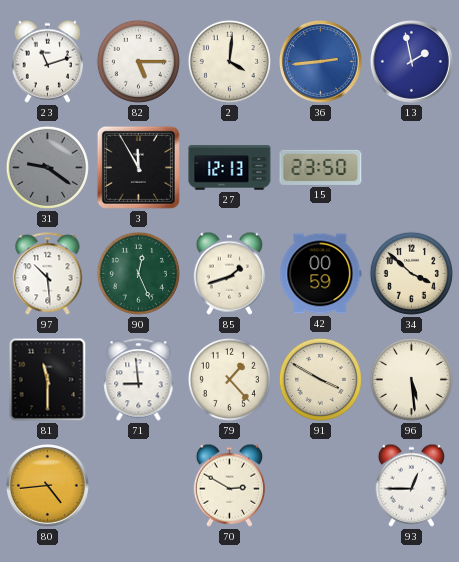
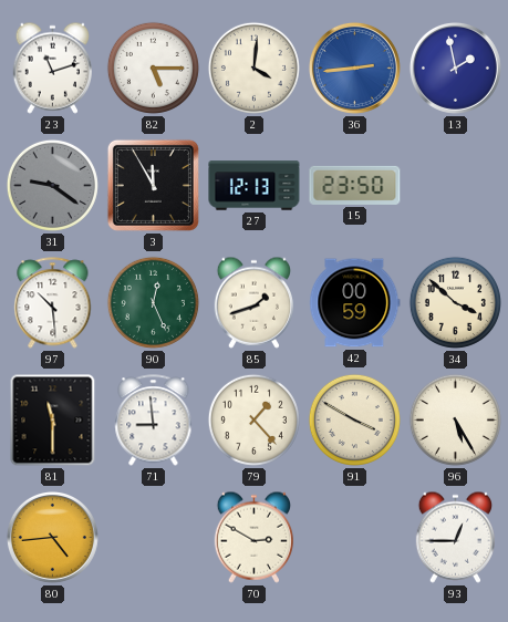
96: 5:29 -> 5:25
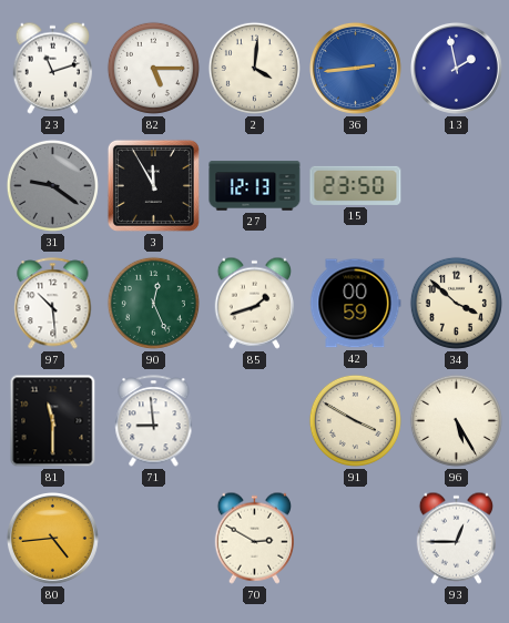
79: 1:23 -> none
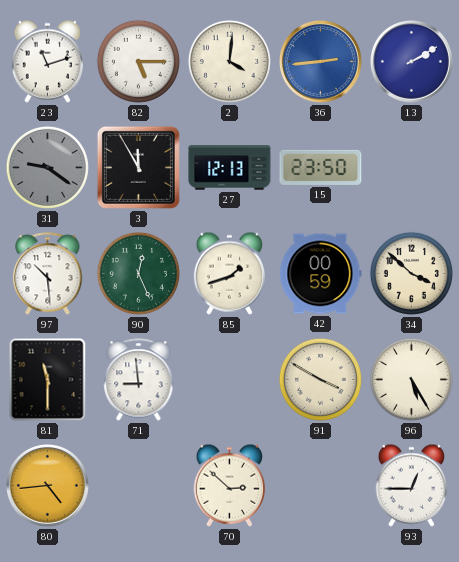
13: 1:58 -> 2:10
70: 2:50 -> 2:52
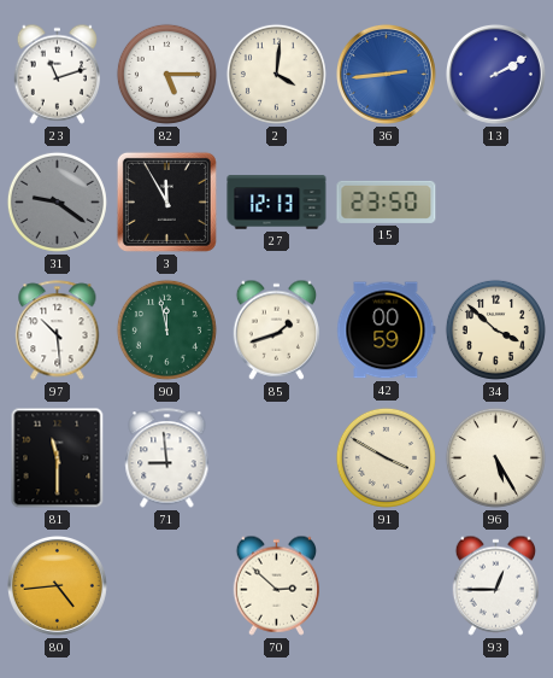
90: 12:26 -> 11:58
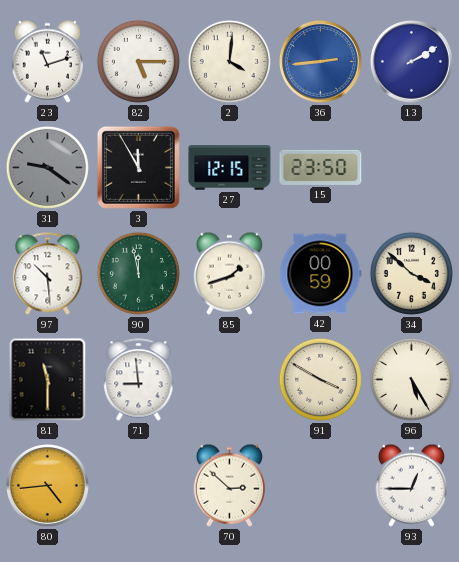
27: 12:13 -> 12:15
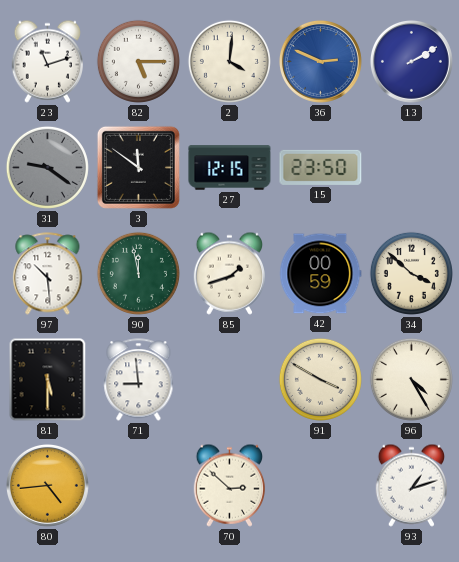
36: 2:44 -> 2:49
3: 11:55 -> 11:51
81: 11:30 -> 5:30
96: 5:25 -> 4:25
93: 12:45 -> 1:12
